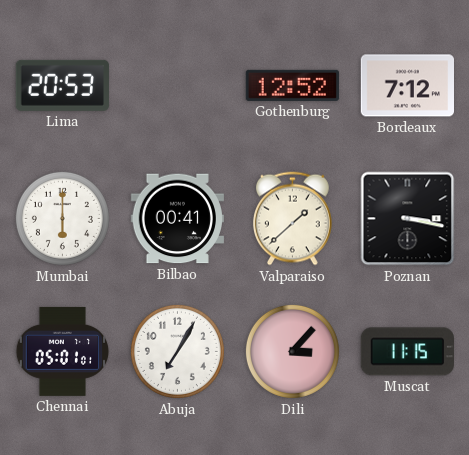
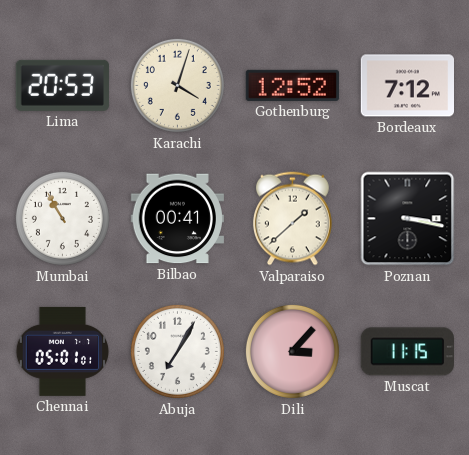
Karachi: none -> 4:03
Mumbai: 6:00 -> 10:55
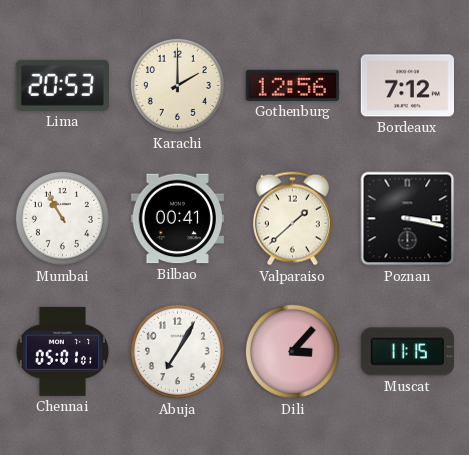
Karachi: 4:03 -> 2:00
Gothenburg: 12:52 -> 12:56
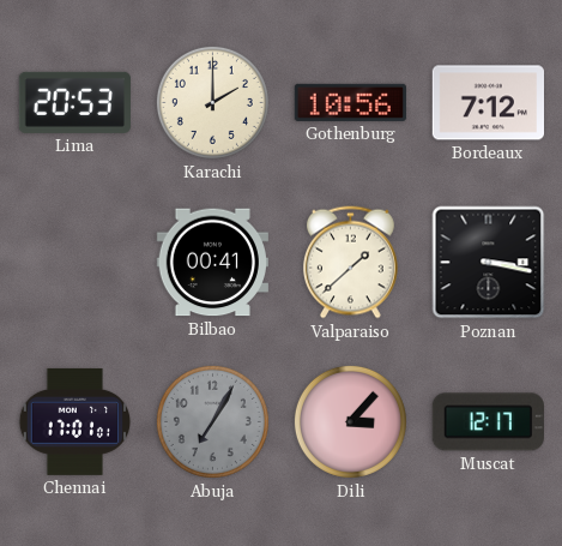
Gothenburg: 12:56 -> 10:56
Mumbai: 10:55 -> none
Chennai: 05:01 -> 17:01
Abuja dial: white -> grey
Muscat: 11:15 -> 12:17
